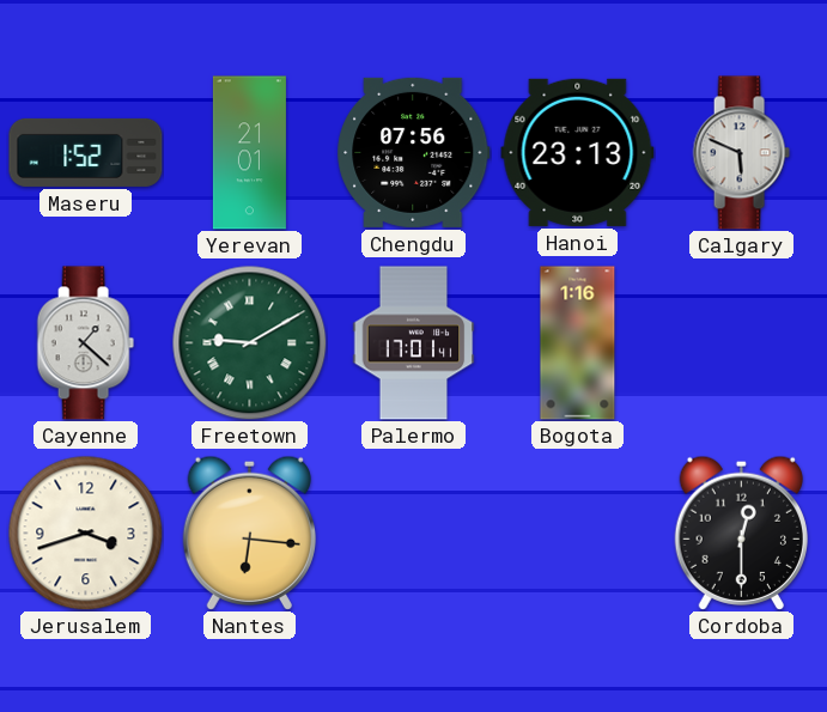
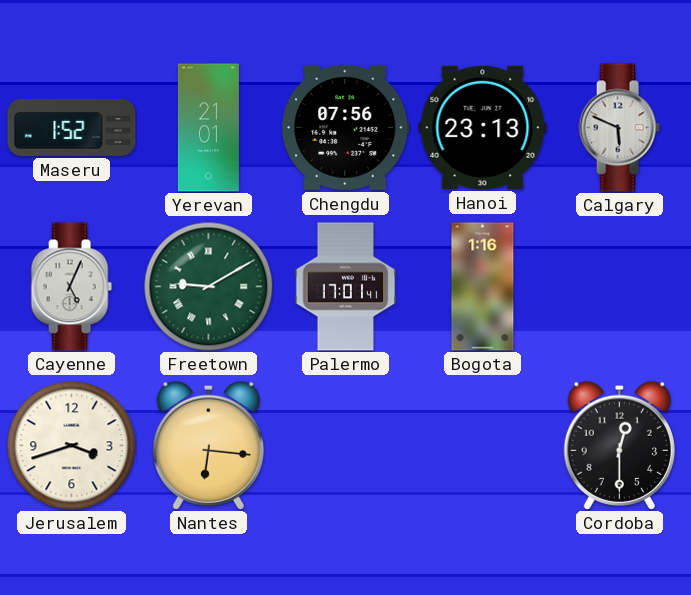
Cayenne: 1:22 -> 5:04
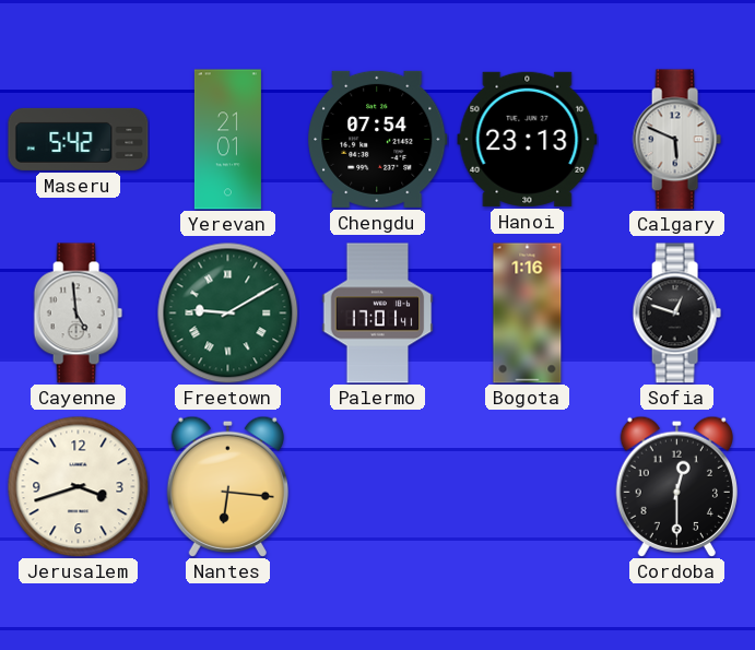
Maseru: 1:52 -> 5:42
Chengdu: 07:56 -> 07:54
Cayenne: 5:04 -> 4:59
Sofia: none -> 12:48
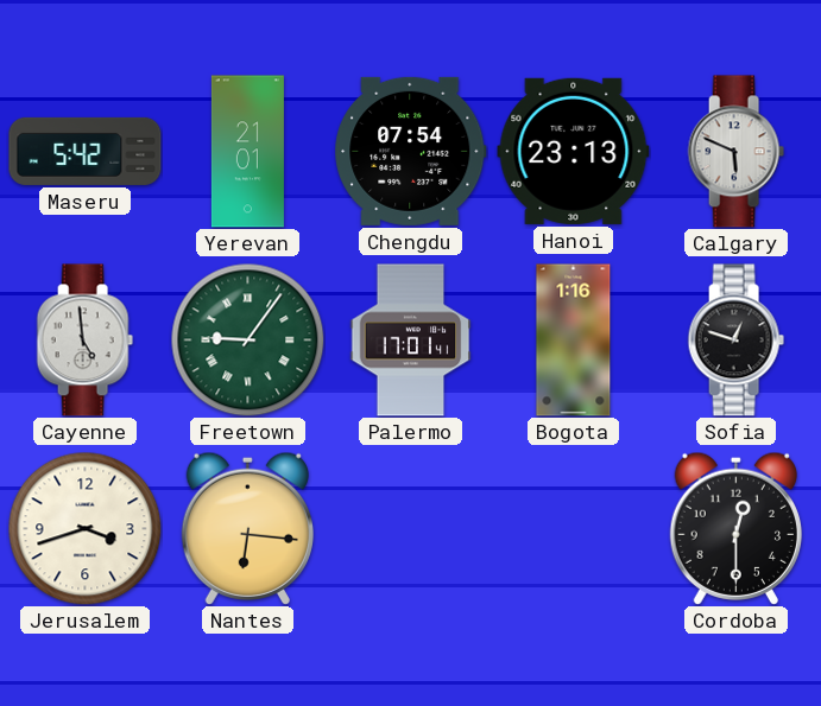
Freetown: 9:10 -> 9:06
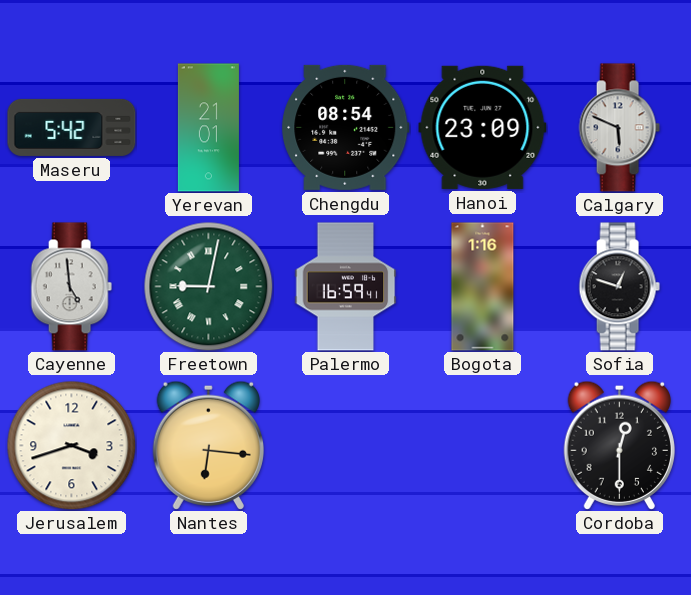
Chengdu: 07:54 -> 08:54
Hanoi: 23:13 -> 23:09
Freetown: 9:06 -> 9:02
Palermo: 17:01 -> 16:59
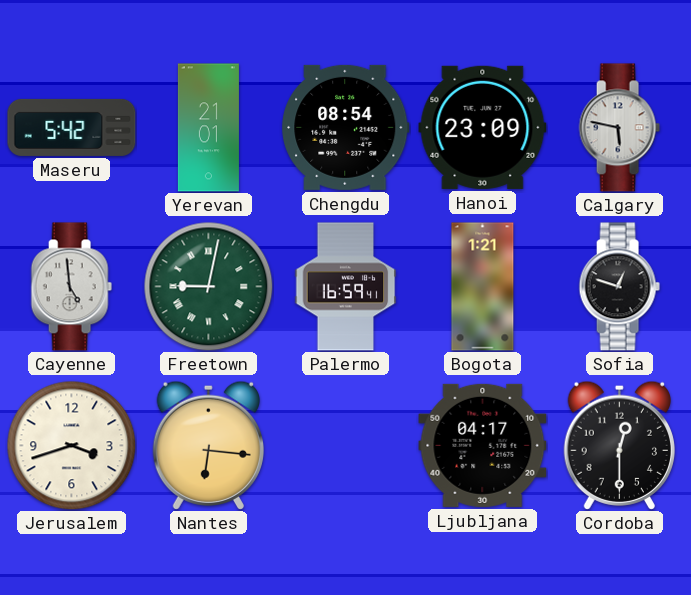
Calgary: 5:49 -> 5:47
Bogota: 1:16 -> 1:21
Ljubljana: none -> 04:17
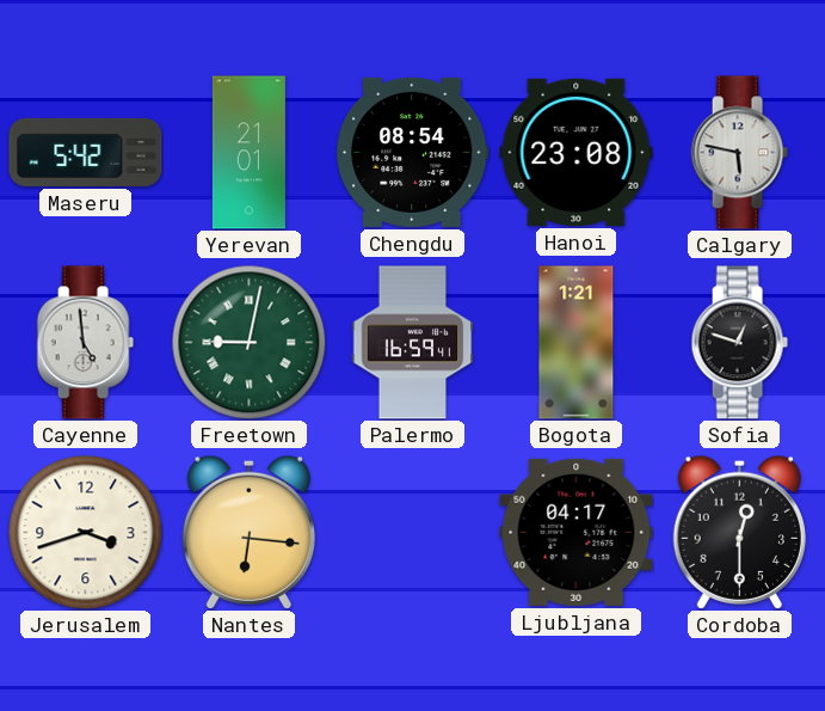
Hanoi: 23:09 -> 23:08
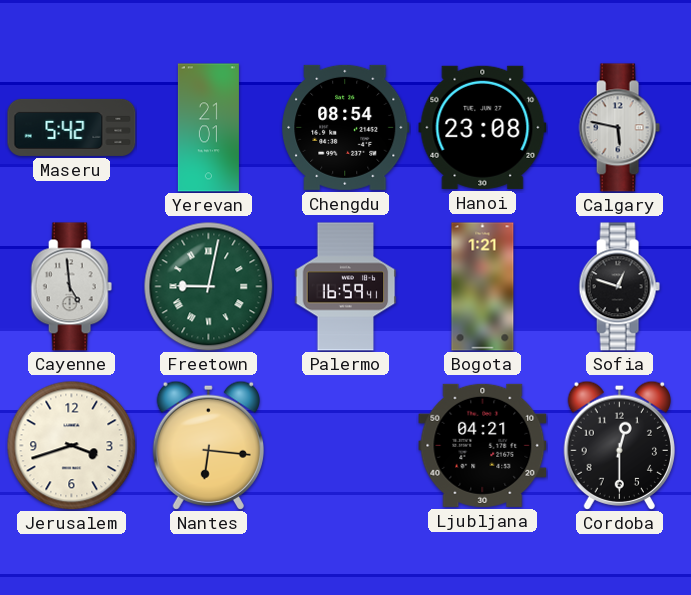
Ljubljana: 04:17 -> 04:21
